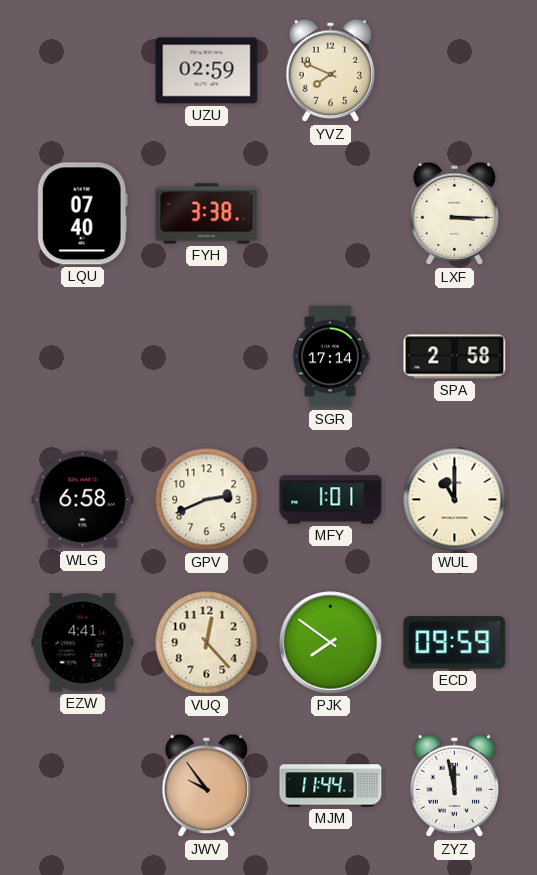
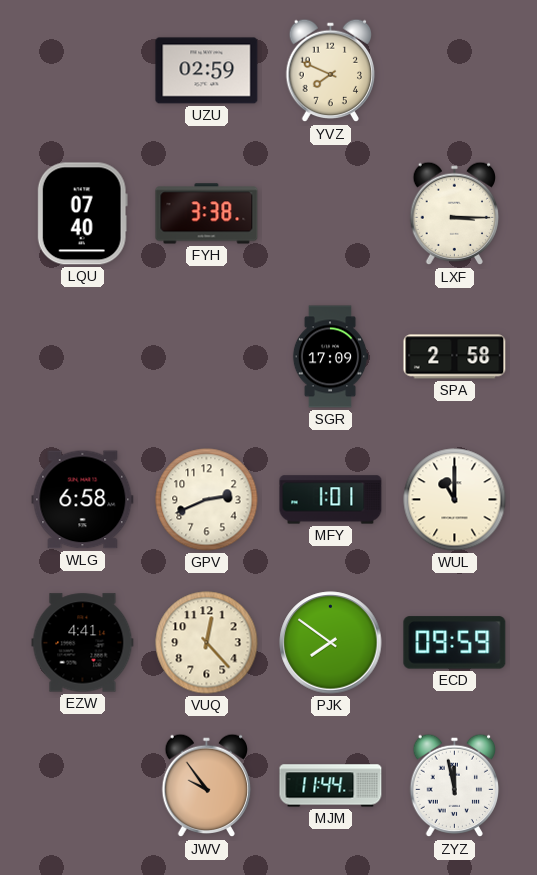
SGR: 17:14 -> 17:09
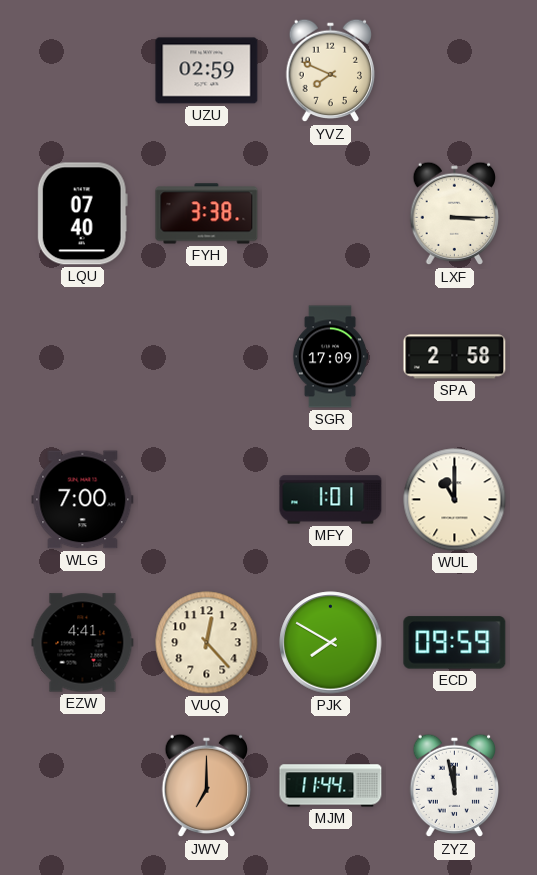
WLG: 6:58 -> 7:00
GPV: 2:41 -> none
PJK: 7:51 -> 7:50
JWV: 9:54 -> 7:00
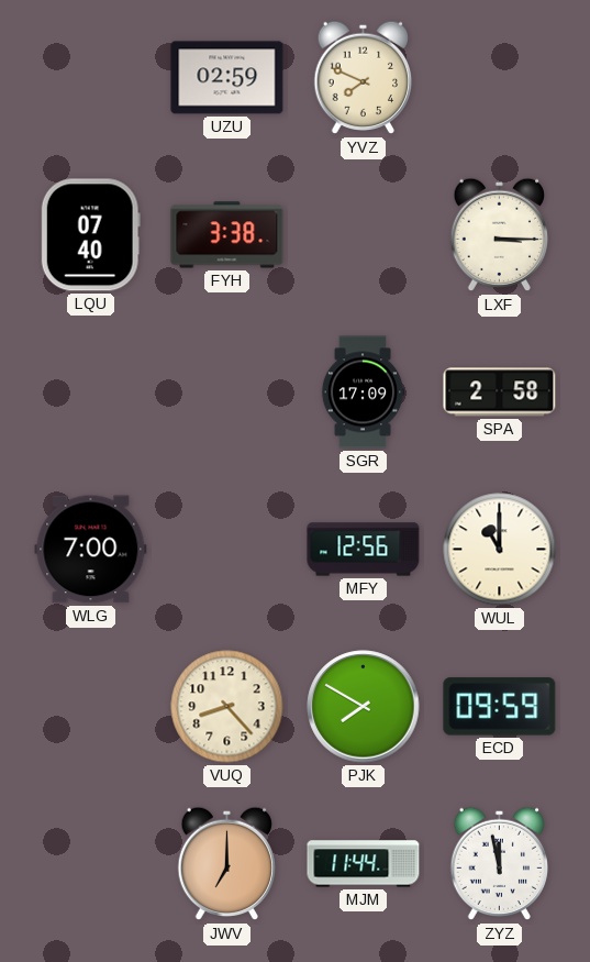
MFY: 1:01 -> 12:56
EZW: 4:41 -> none
VUQ: 12:23 -> 8:23
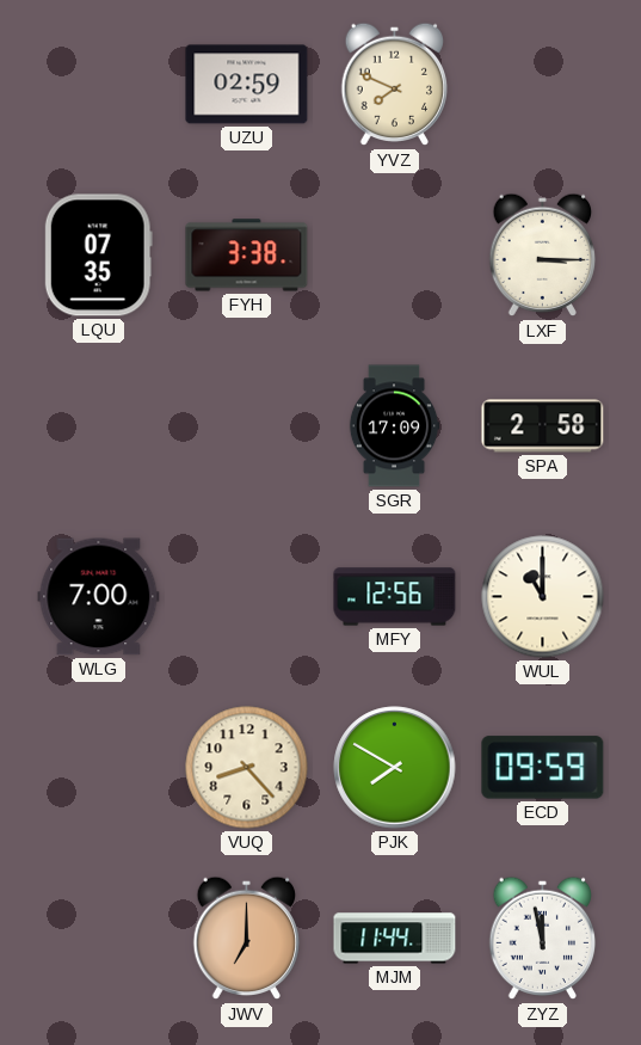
LQU: 07:40 -> 07:35
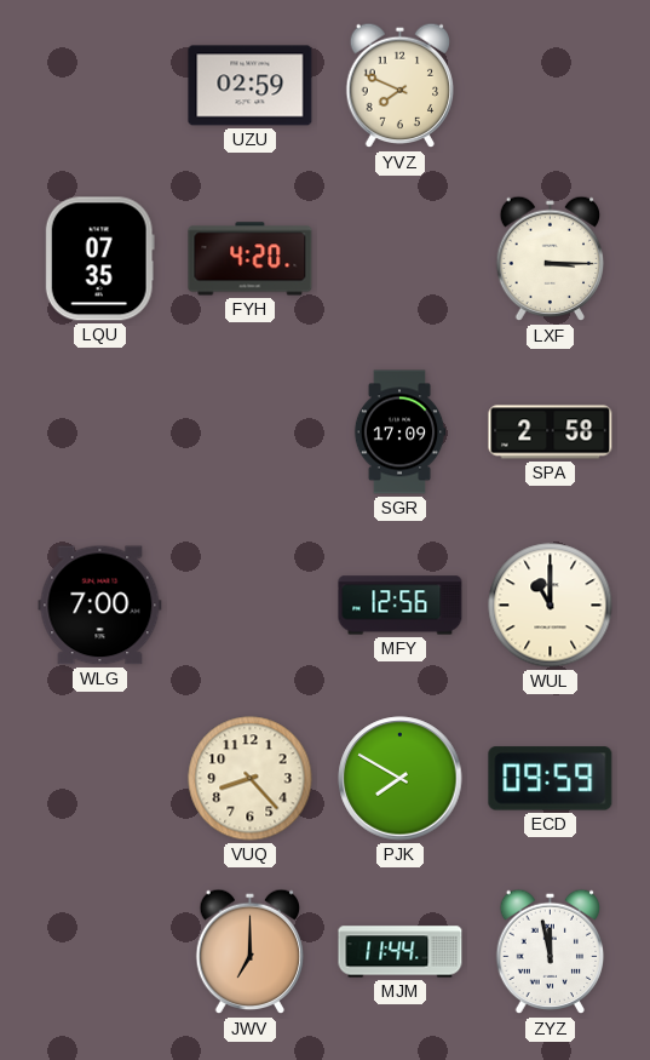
FYH: 3:38 -> 4:20
